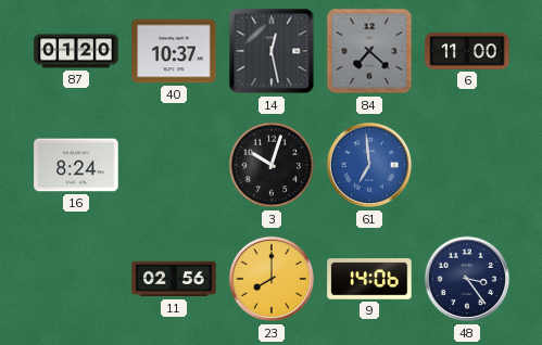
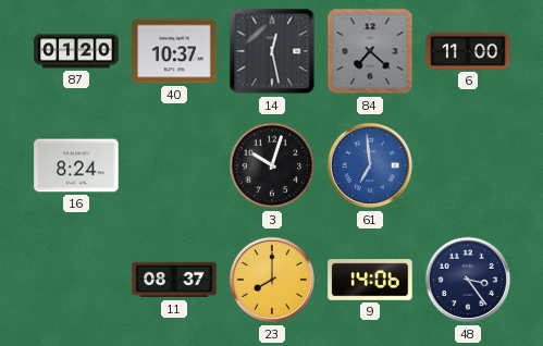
11: 02:56 -> 08:37
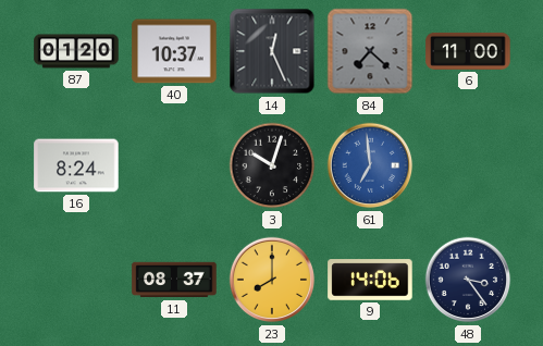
14: 12:28 -> 12:26
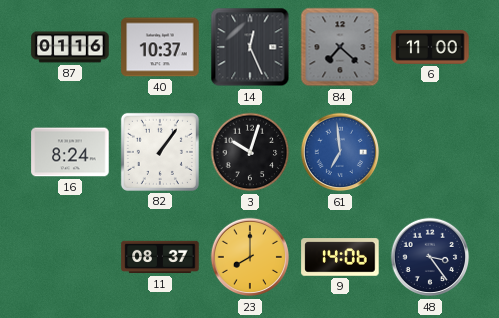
87: 01:20 -> 01:16
82: none -> 1:06
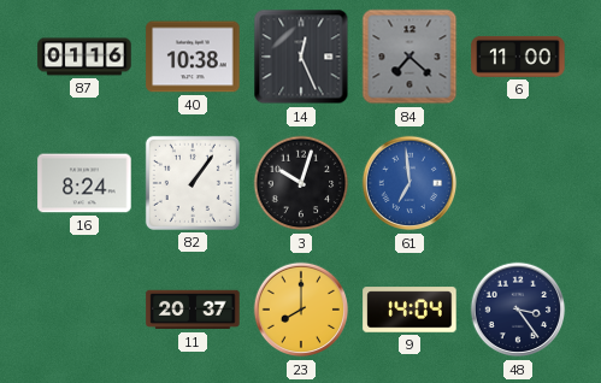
40: 10:37 -> 10:38
11: 08:37 -> 20:37
9: 14:06 -> 14:04
